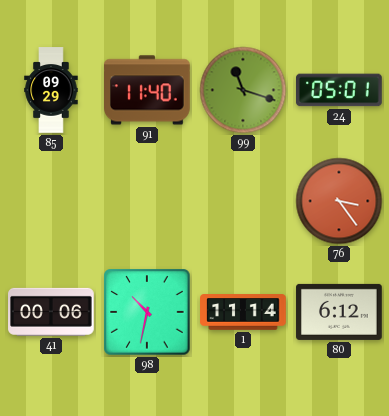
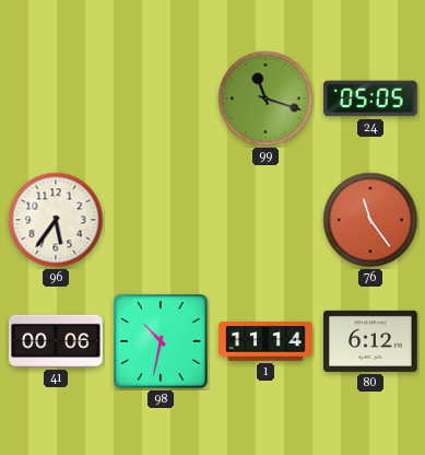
85: 09:29 -> none
91: 11:40 -> none
24: 05:01 -> 05:05
96: none -> 5:36
76: 3:24 -> 11:24
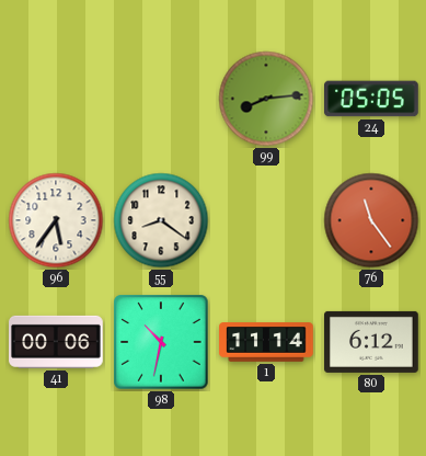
99: 11:18 -> 8:14
55: none -> 8:21
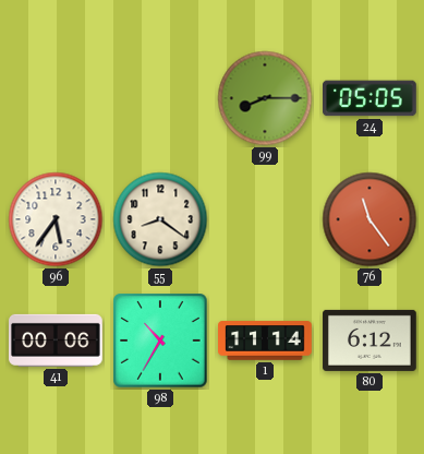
99: 8:14 -> 8:15
98: 10:32 -> 10:35
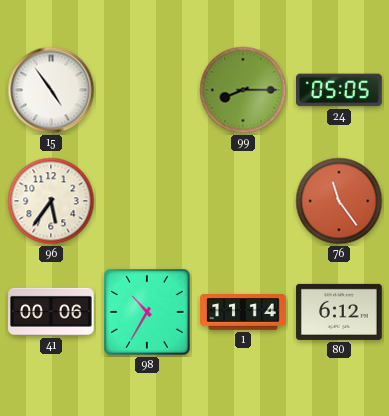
15: none -> 4:54
55: 8:21 -> none
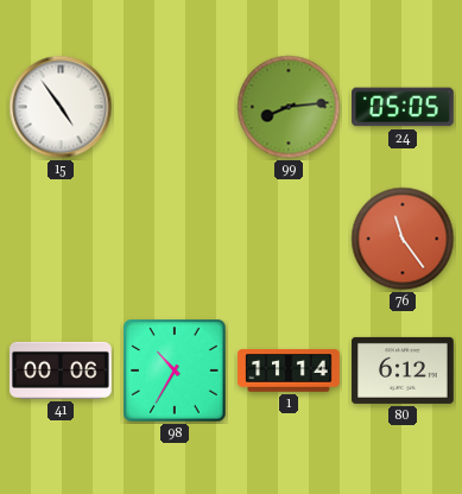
99: 8:15 -> 8:14
96: 5:36 -> none
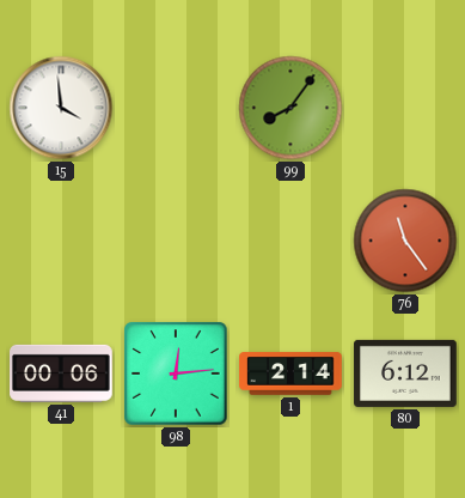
15: 4:54 -> 3:59
99: 8:14 -> 8:06
24: 05:05 -> none
98: 10:35 -> 12:14
1: 11:14 -> 2:14
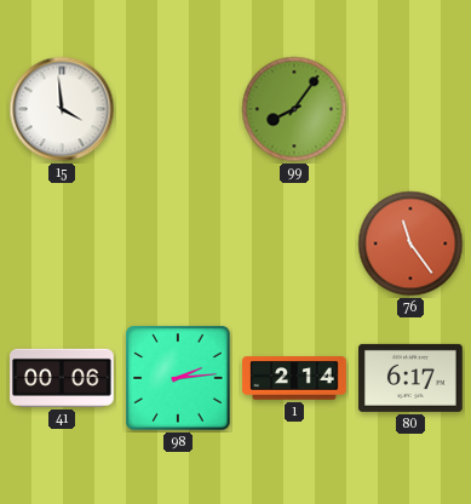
98: 12:14 -> 2:14
80: 6:12 -> 6:17
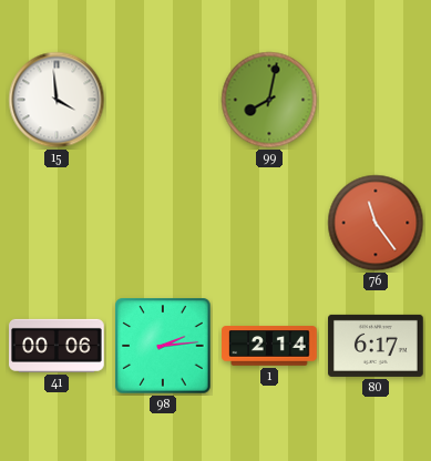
99: 8:06 -> 8:02
